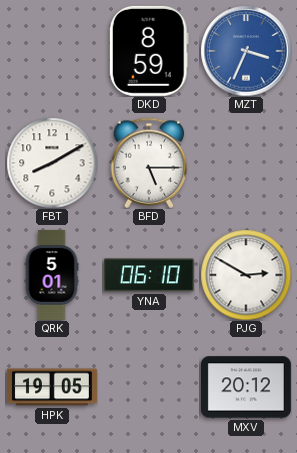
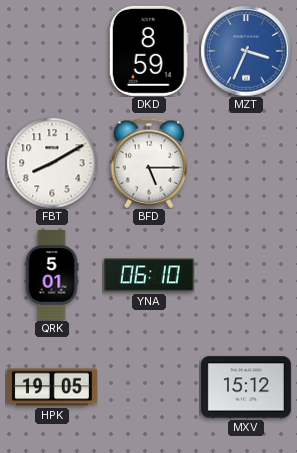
PJG: 2:50 -> none
MXV: 20:12 -> 15:12
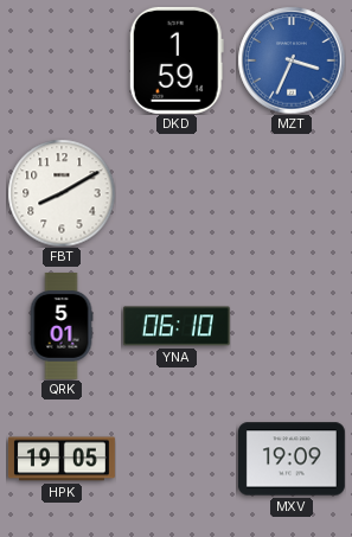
DKD: 8:59 -> 1:59
BFD: 5:15 -> none
MXV: 15:12 -> 19:09
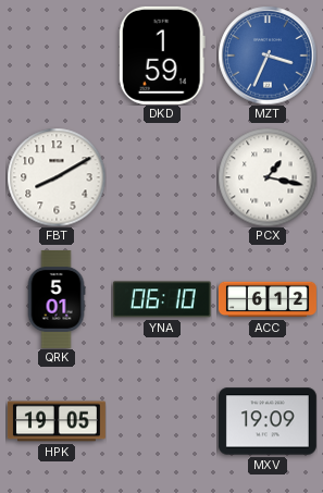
PCX: none -> 1:17
ACC: none -> 6:12
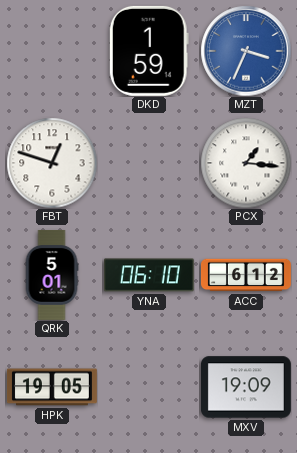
FBT: 8:10 -> 12:48
PCX: 1:17 -> 1:16
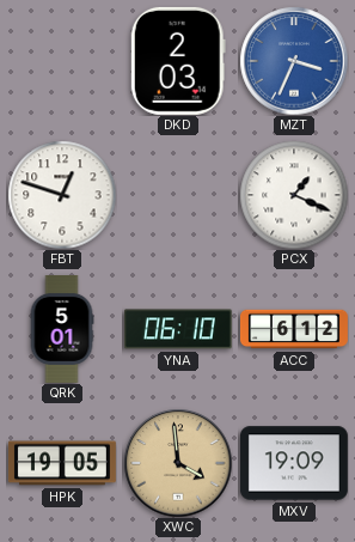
DKD: 1:59 -> 2:03
PCX: 1:16 -> 1:19
XWC: none -> 3:59
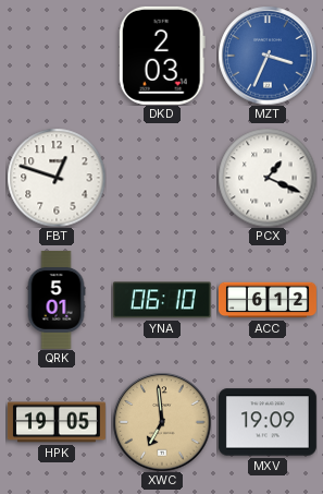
XWC: 3:59 -> 6:59
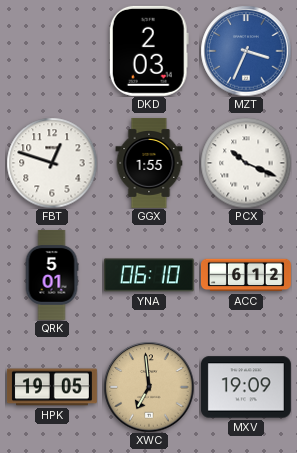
GGX: none -> 1:55
PCX: 1:19 -> 10:19
